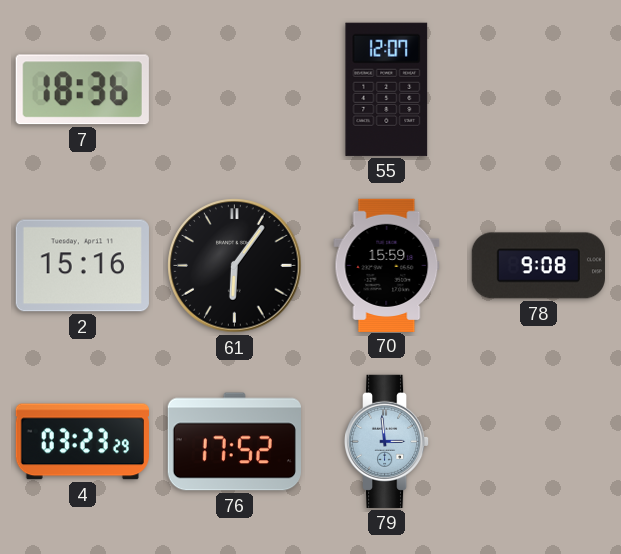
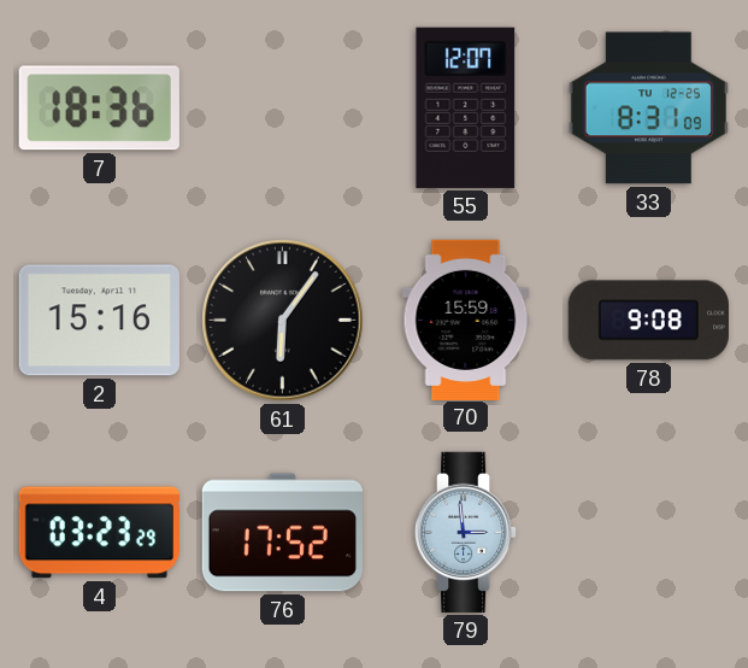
33: none -> 8:31
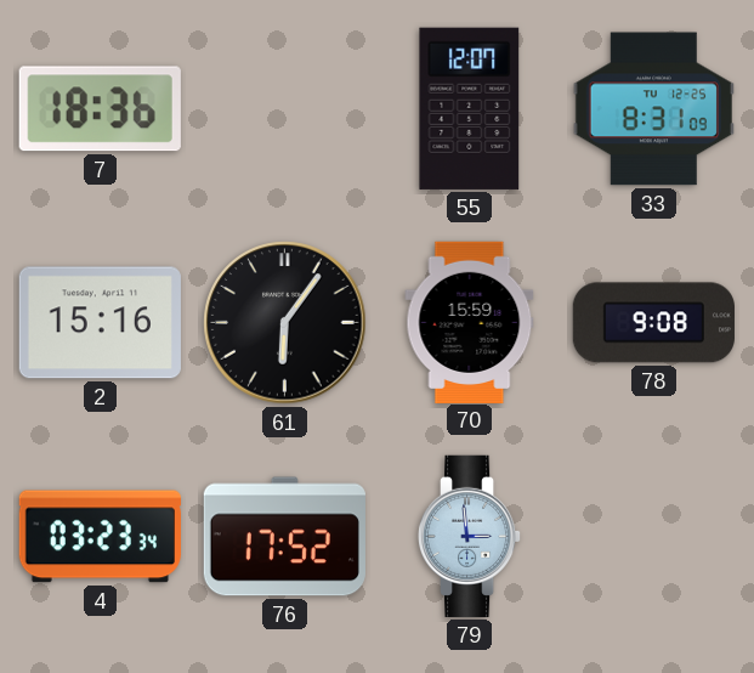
4: 03:23:29 -> 03:23:34
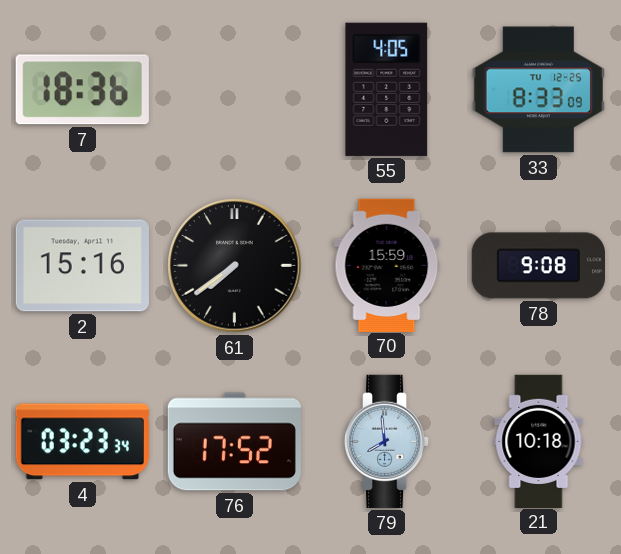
55: 12:07 -> 4:05
33: 8:31 -> 8:33
61: 6:06 -> 7:39
79: 2:59 -> 7:59
21: none -> 10:18
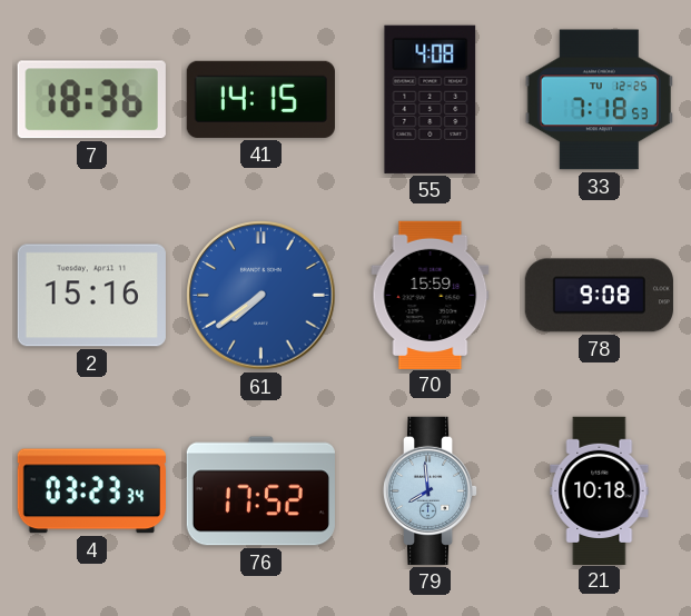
41: none -> 14:15
55: 4:05 -> 4:08
33: 8:33 -> 7:18
61 dial: black -> blue
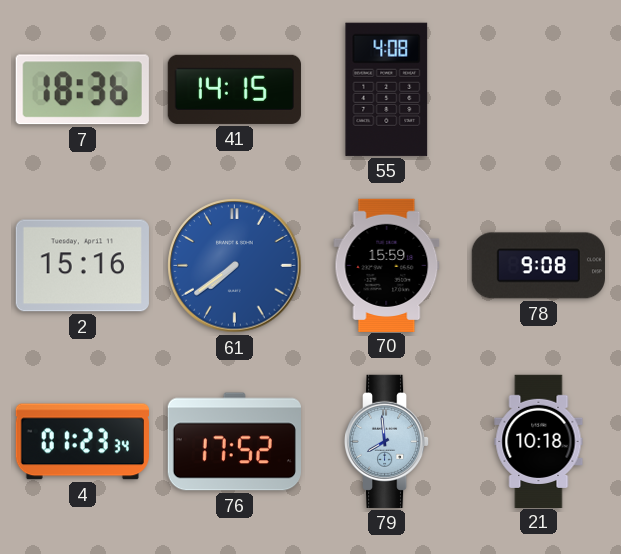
33: 7:18 -> none
4: 03:23 -> 01:23
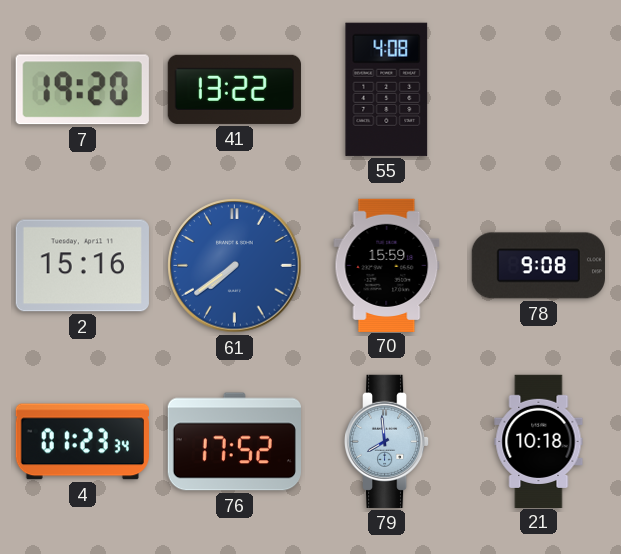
7: 18:36 -> 19:20
41: 14:15 -> 13:22
